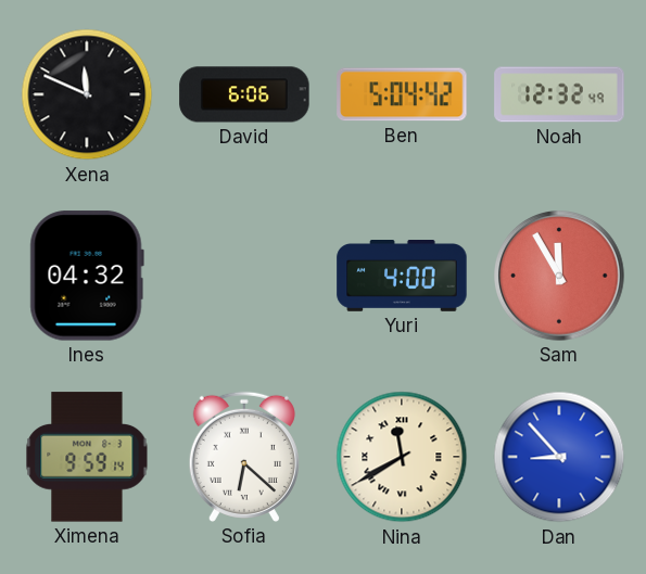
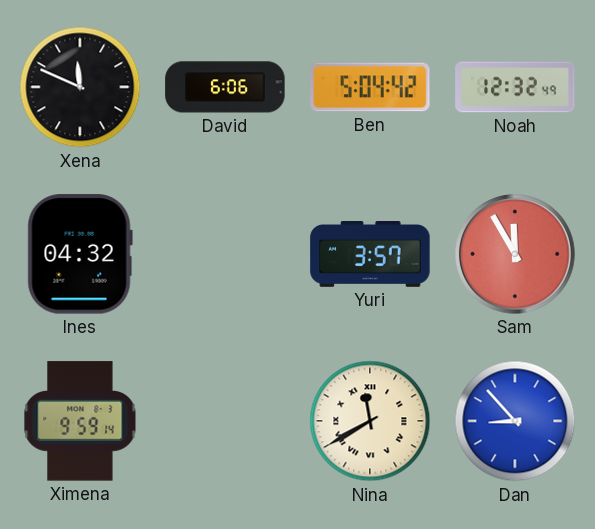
Yuri: 4:00 -> 3:57
Sofia: 6:22 -> none
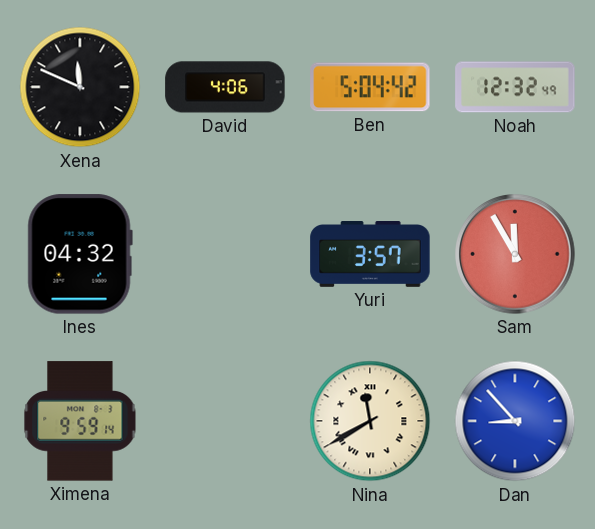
David: 6:06 -> 4:06
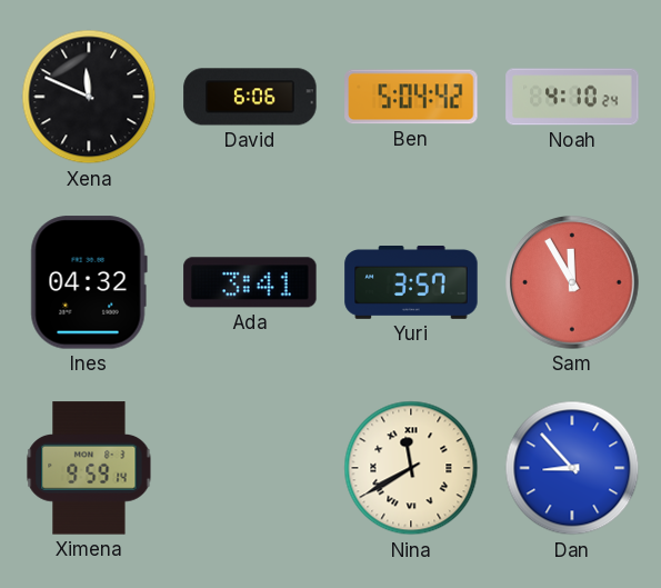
David: 4:06 -> 6:06
Noah: 12:32 -> 4:10
Ada: none -> 3:41
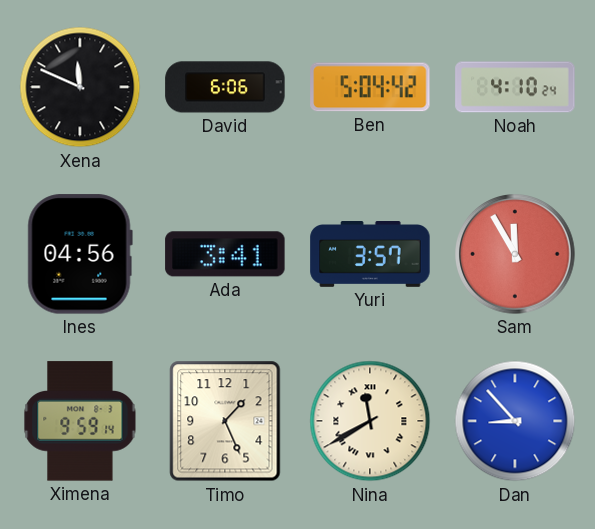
Ines: 04:32 -> 04:56
Timo: none -> 1:26
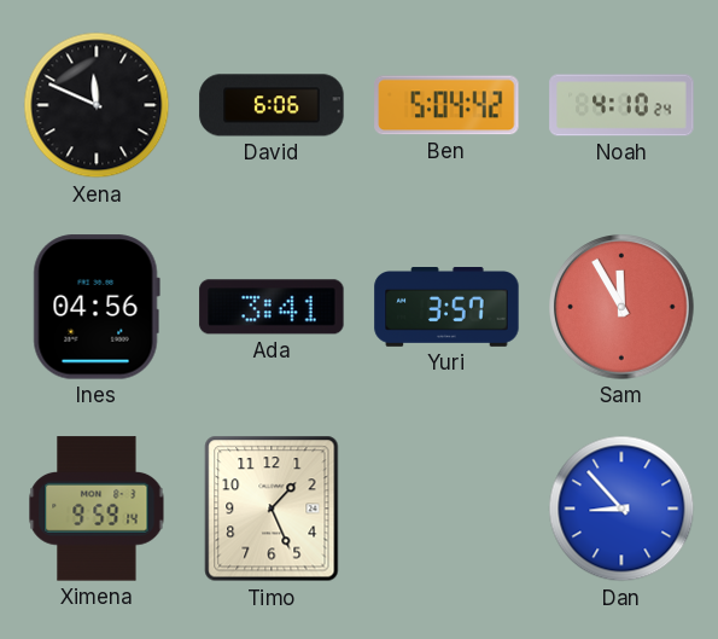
Nina: 11:40 -> none
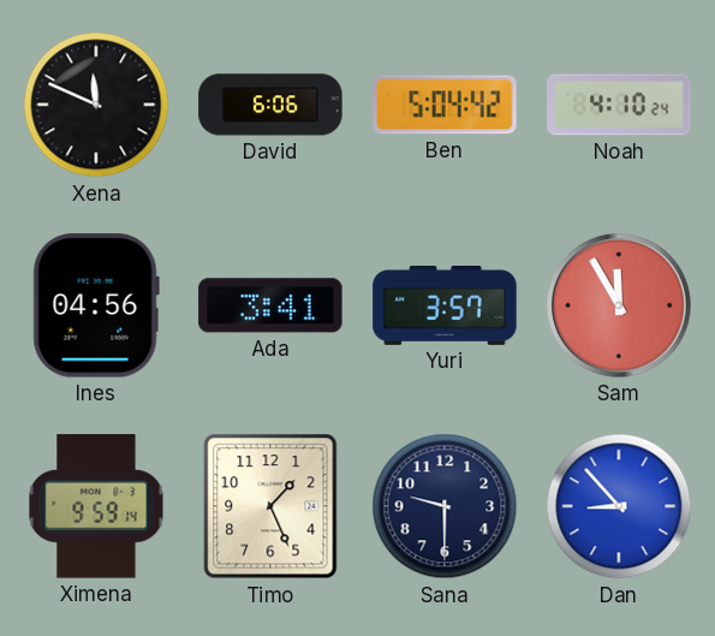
Sana: none -> 9:30
